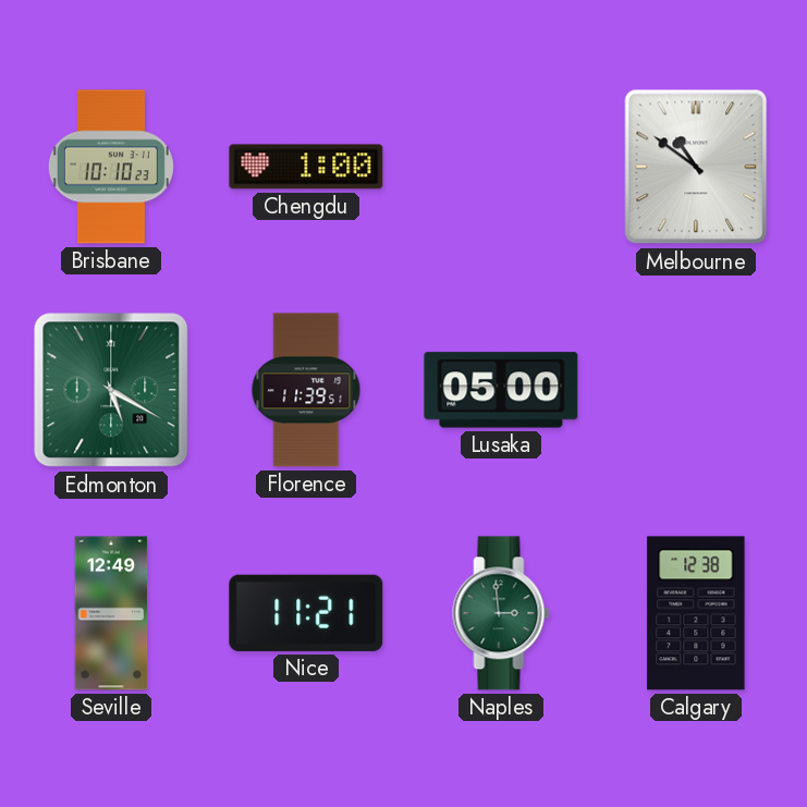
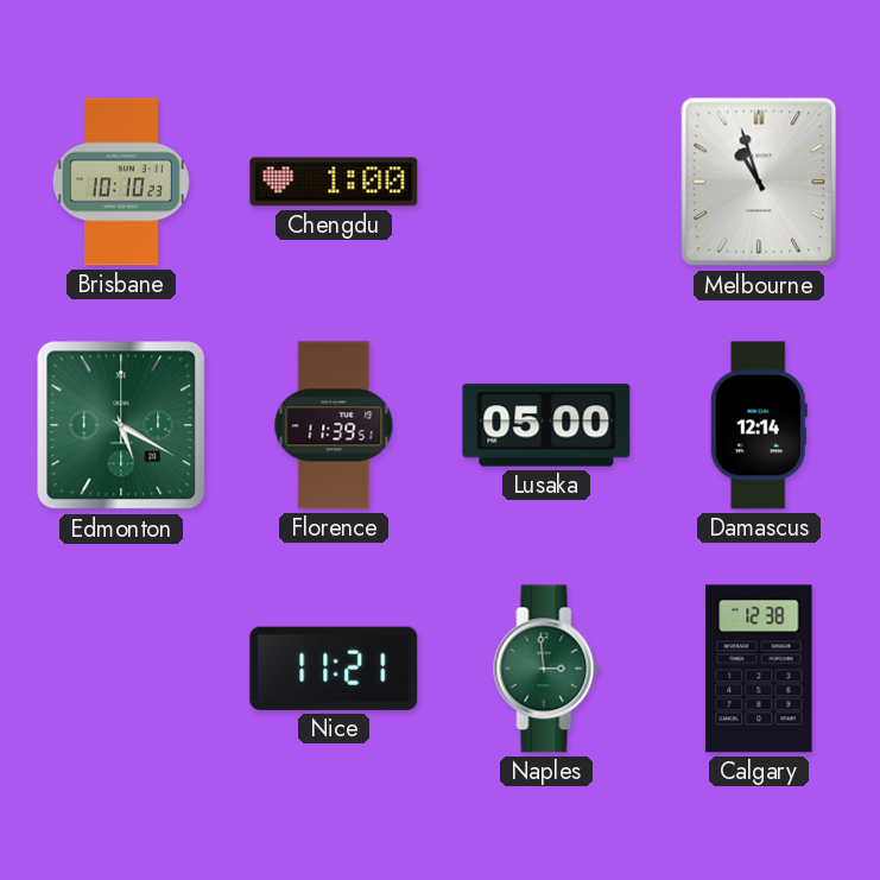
Melbourne: 10:51 -> 10:57
Damascus: none -> 12:14
Seville: 12:49 -> none
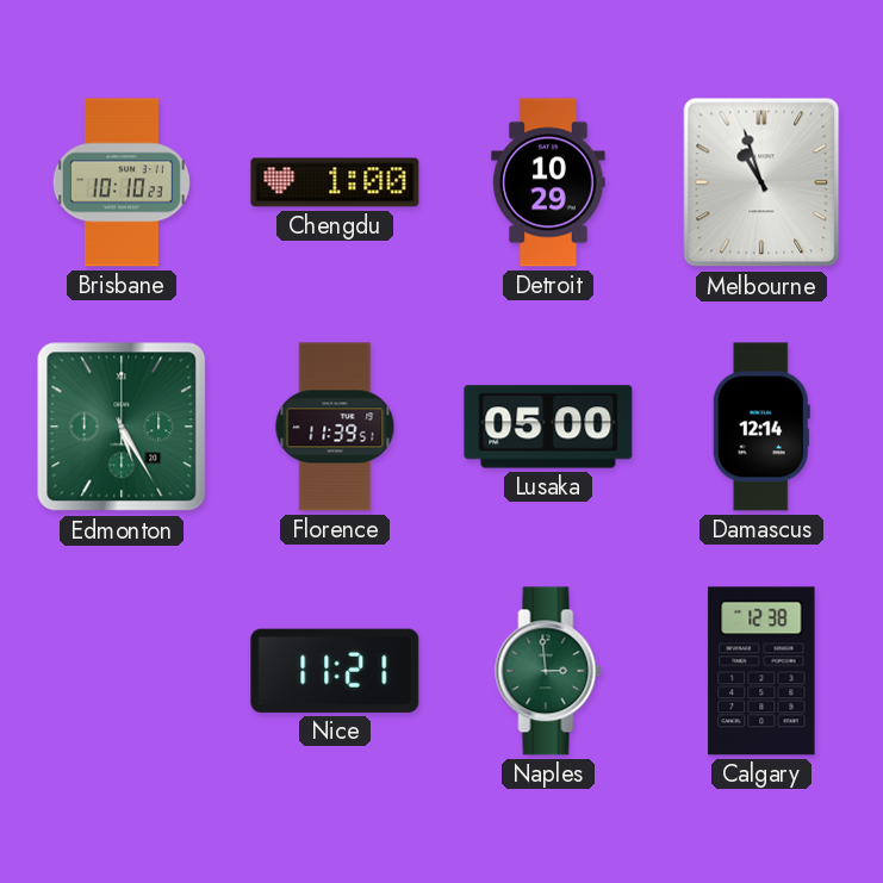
Detroit: none -> 10:29
Edmonton: 5:20 -> 5:25
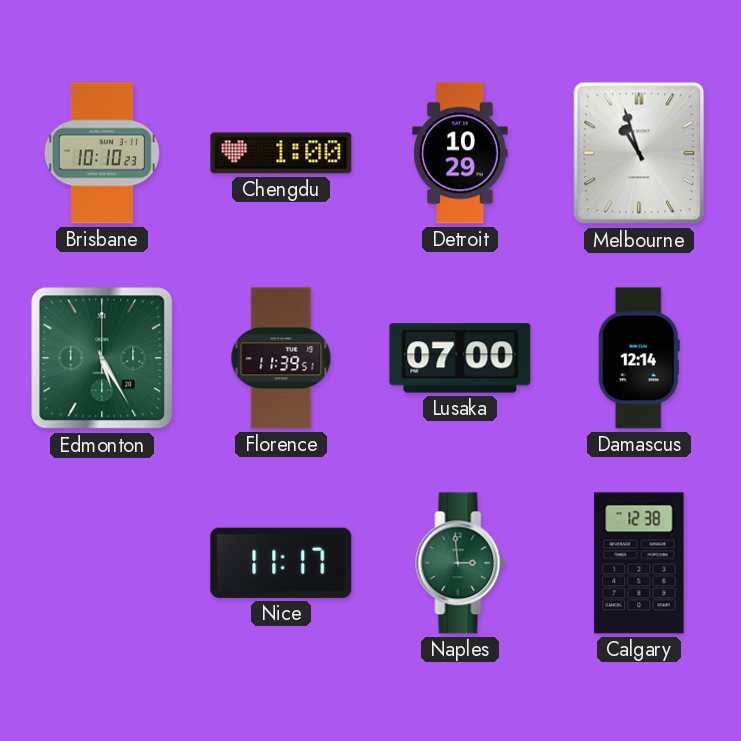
Lusaka: 05:00 -> 07:00
Nice: 11:21 -> 11:17
